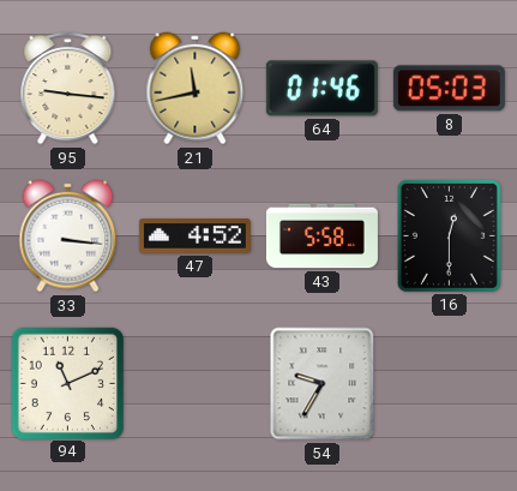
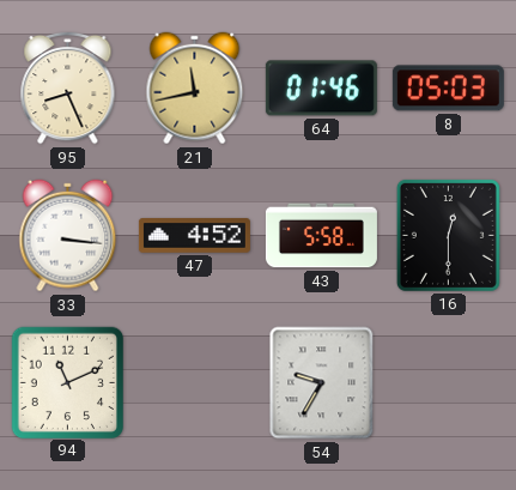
95: 9:16 -> 8:26
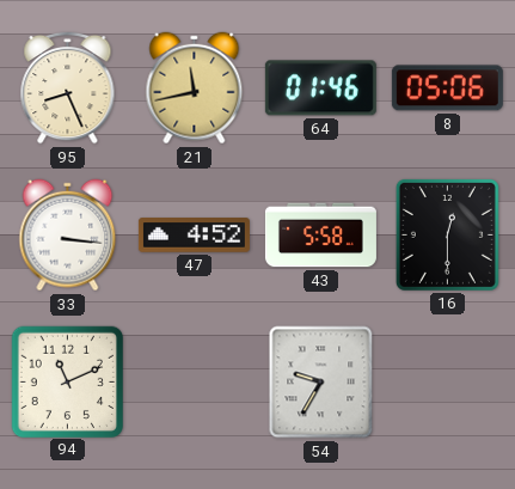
8: 05:03 -> 05:06
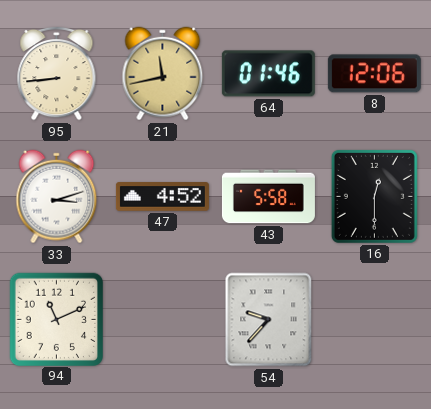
95: 8:26 -> 8:44
8: 05:06 -> 12:06
33: 3:16 -> 3:12
54: 9:35 -> 9:37
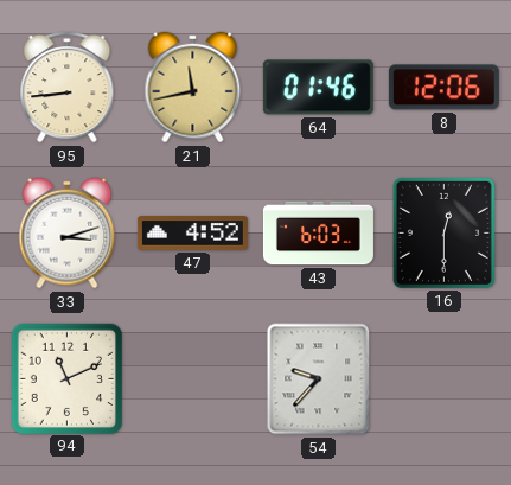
43: 5:58 -> 6:03
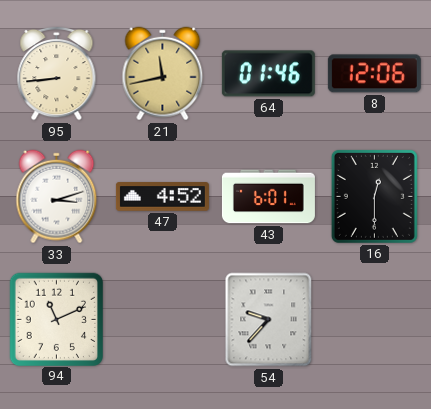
43: 6:03 -> 6:01
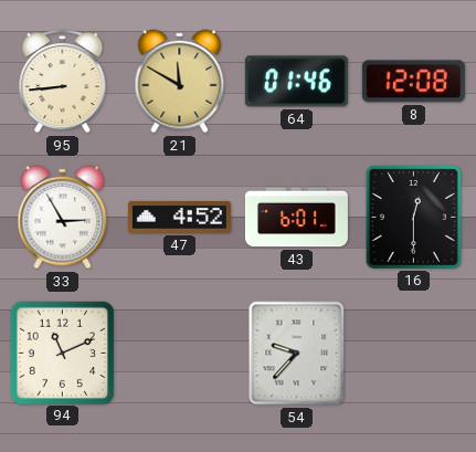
21: 11:43 -> 11:50
8: 12:06 -> 12:08
33: 3:12 -> 2:55
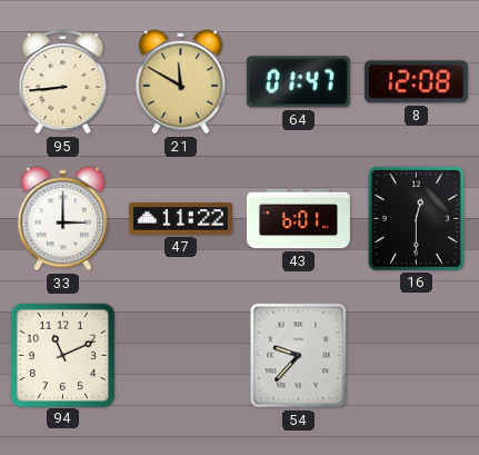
64: 01:46 -> 01:47
33: 2:55 -> 3:00
47: 4:52 -> 11:22
